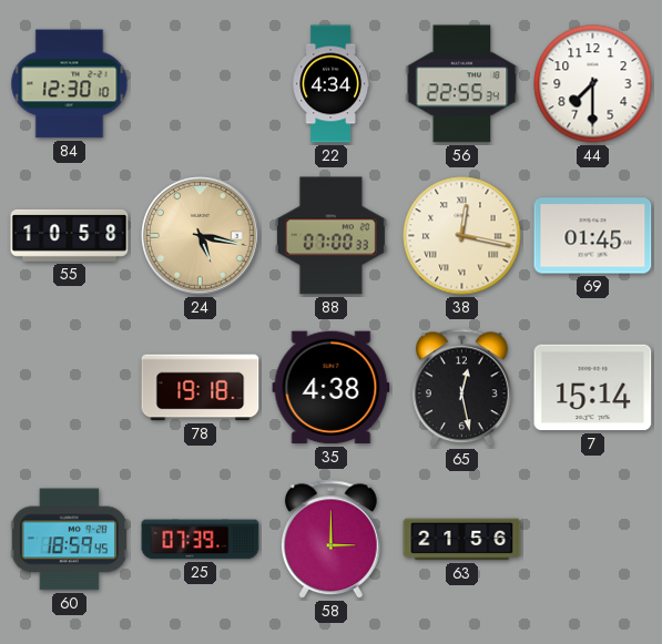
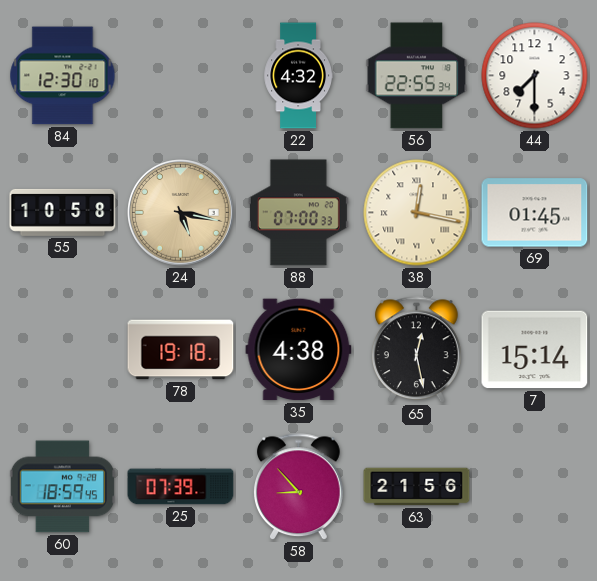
22: 4:34 -> 4:32
58: 3:00 -> 8:53
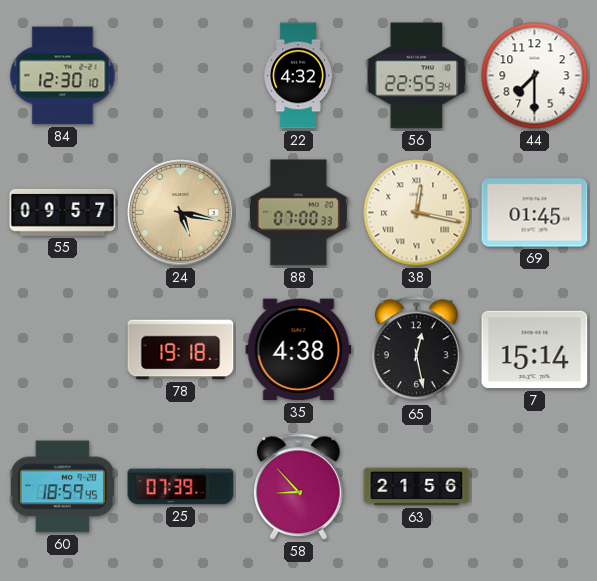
55: 10:58 -> 09:57
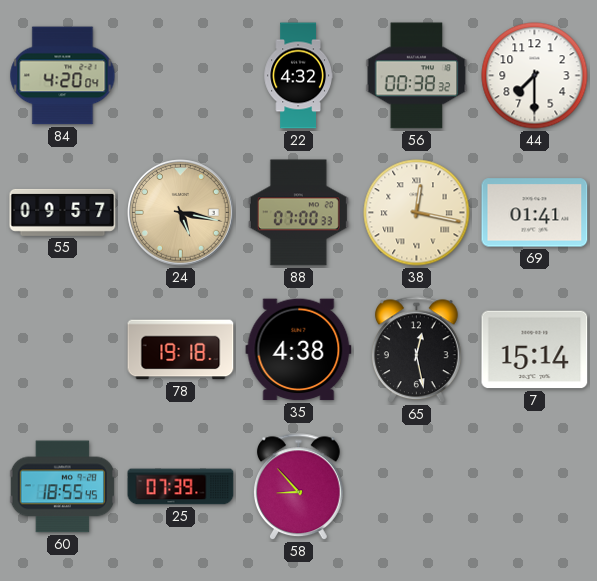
84: 12:30 -> 4:20
56: 22:55 -> 00:38
69: 01:45 -> 01:41
60: 18:59 -> 18:55
63: 21:56 -> none
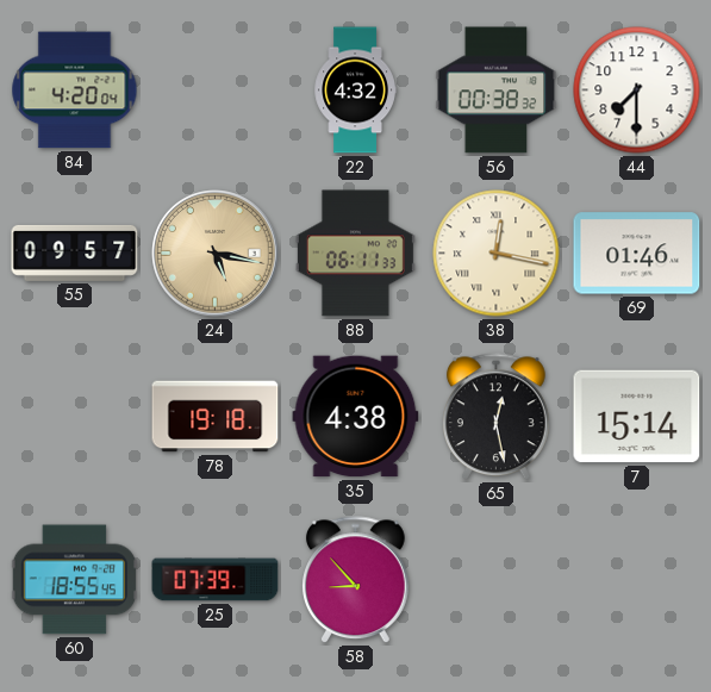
88: 07:00 -> 06:11
69: 01:41 -> 01:46
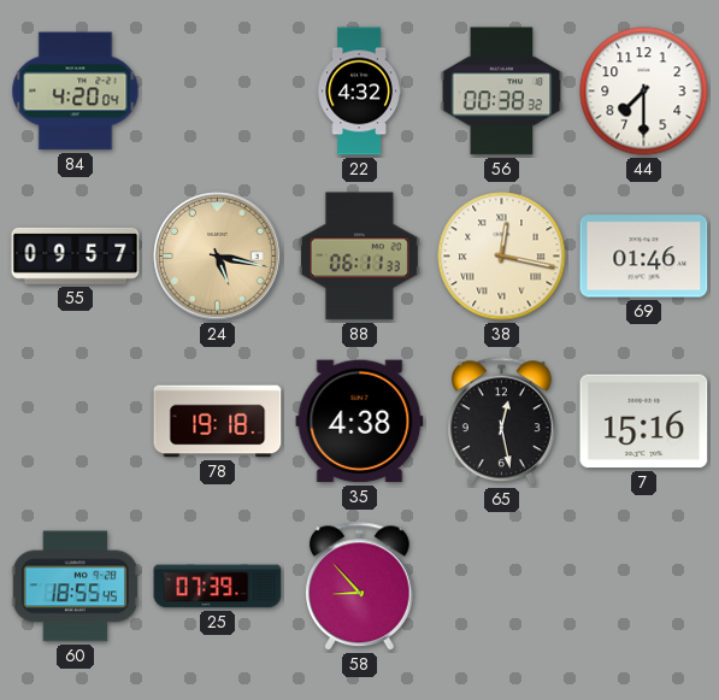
7: 15:14 -> 15:16
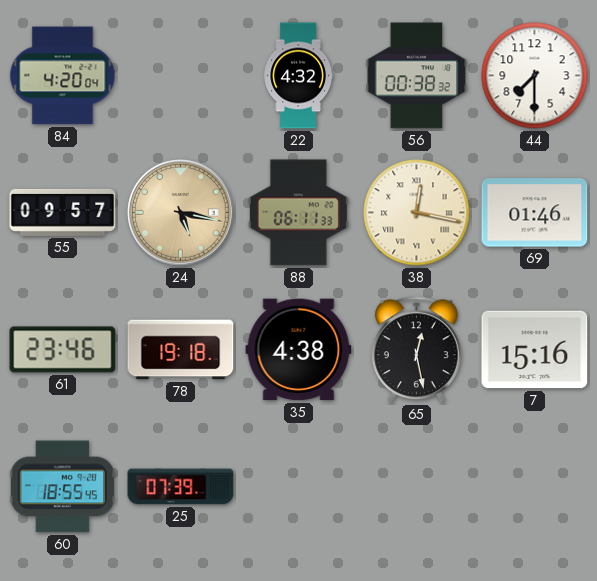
61: none -> 23:46
58: 8:53 -> none
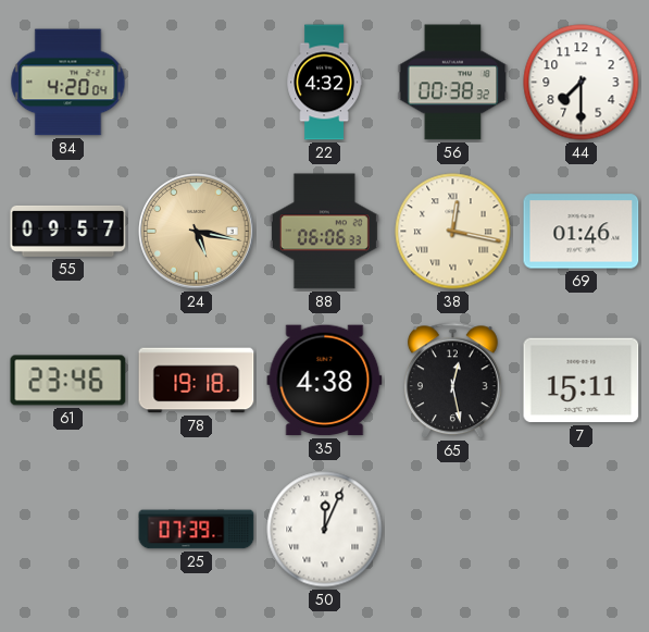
88: 06:11 -> 06:06
7: 15:16 -> 15:11
60: 18:55 -> none
50: none -> 12:04
